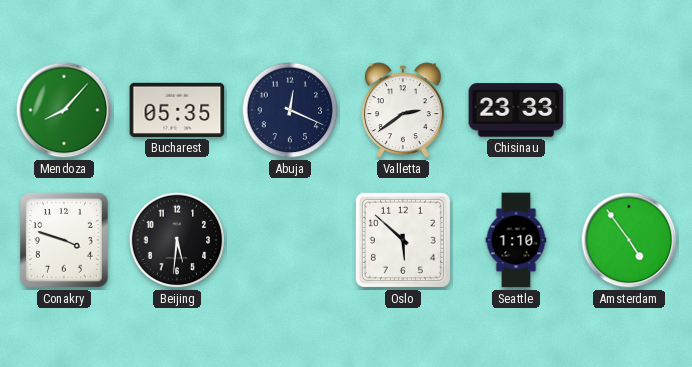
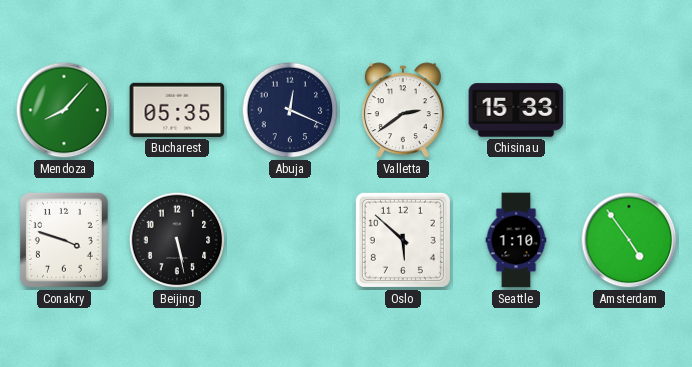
Chisinau: 23:33 -> 15:33
Beijing: 5:31 -> 5:28
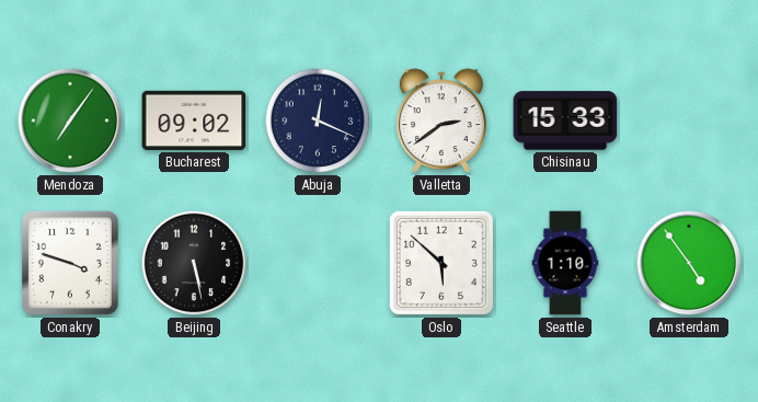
Mendoza: 8:07 -> 7:06
Bucharest: 05:35 -> 09:02
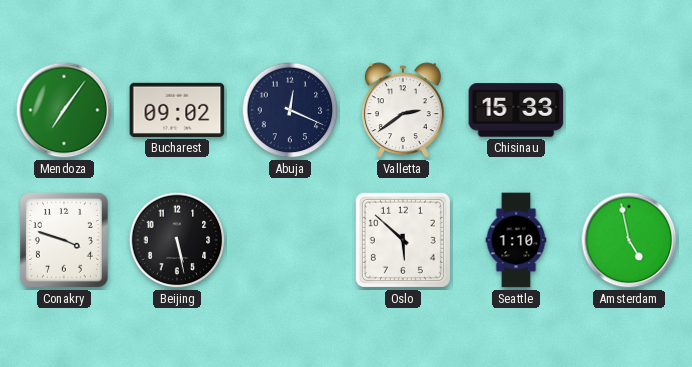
Amsterdam: 4:54 -> 4:58
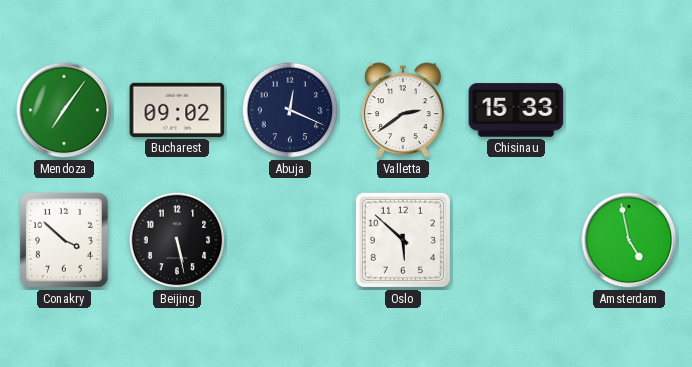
Conakry: 3:48 -> 3:52
Seattle: 1:10 -> none
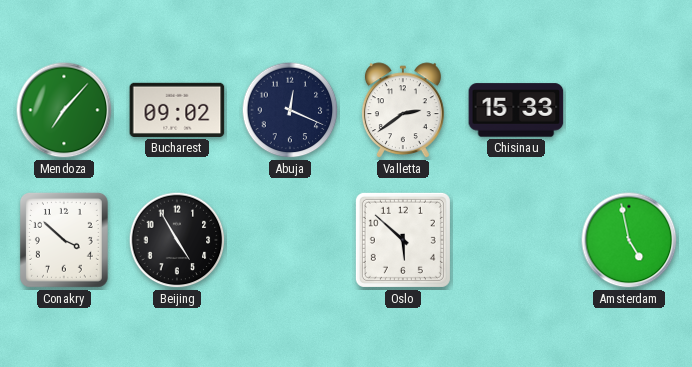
Mendoza: 7:06 -> 7:07
Beijing: 5:28 -> 4:55
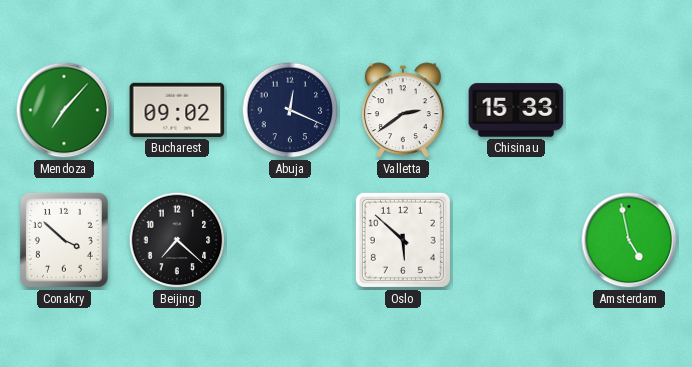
Beijing: 4:55 -> 7:22
